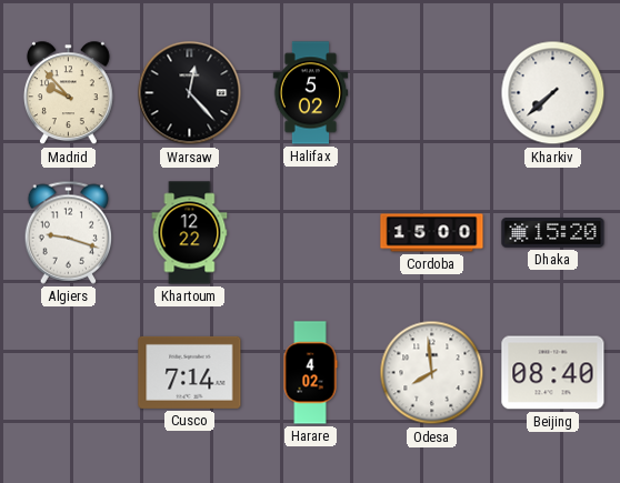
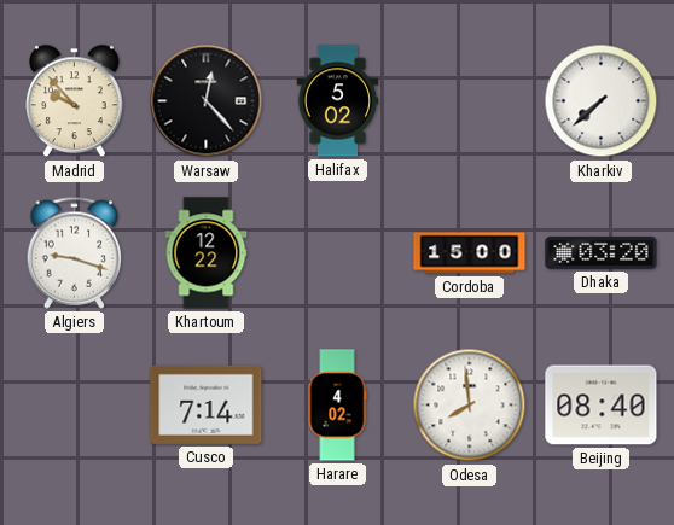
Dhaka: 15:20 -> 03:20
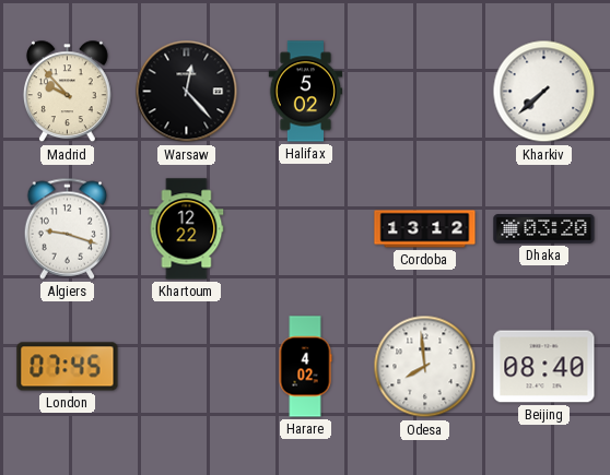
Cordoba: 15:00 -> 13:12
London: none -> 07:45
Cusco: 7:14 -> none
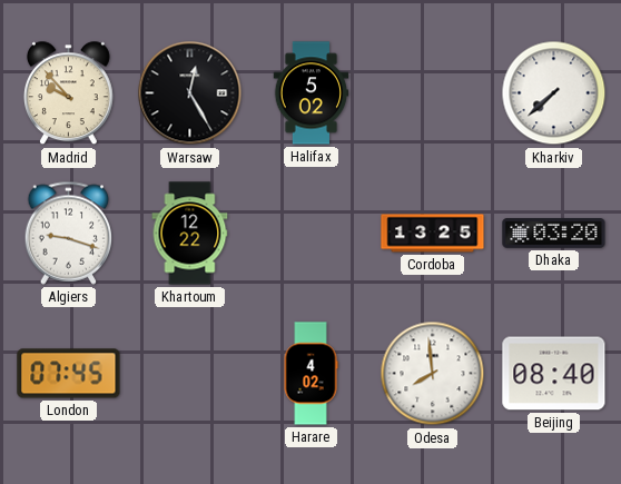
Warsaw: 12:23 -> 12:25
Cordoba: 13:12 -> 13:25
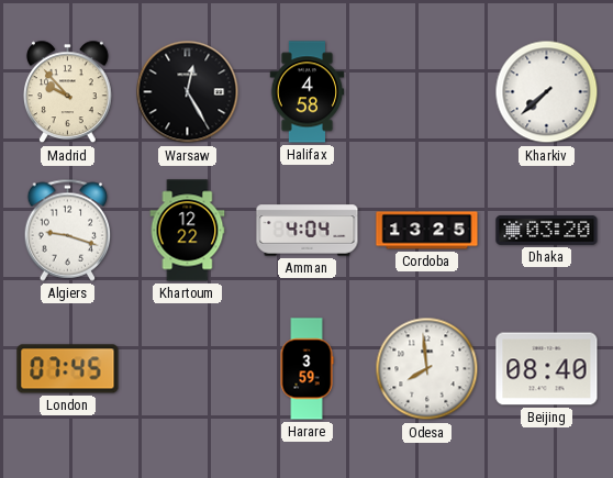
Halifax: 5:02 -> 4:58
Amman: none -> 4:04
Harare: 4:02 -> 3:59
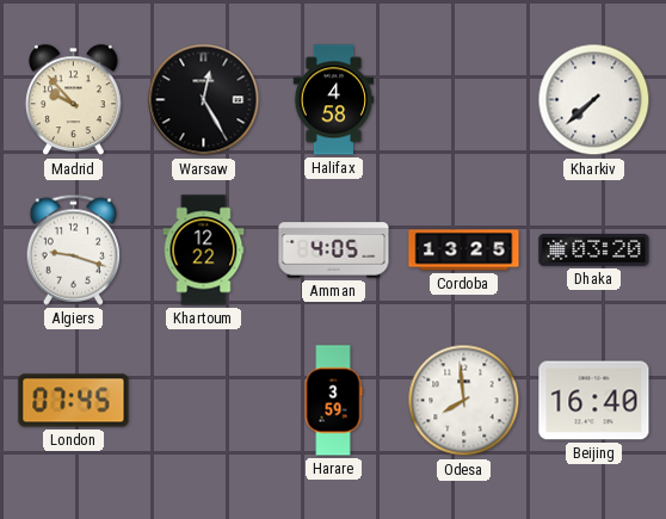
Amman: 4:04 -> 4:05
Beijing: 08:40 -> 16:40
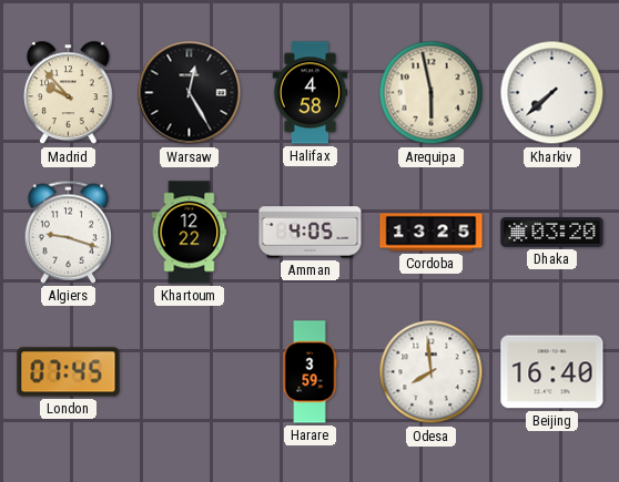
Arequipa: none -> 5:58
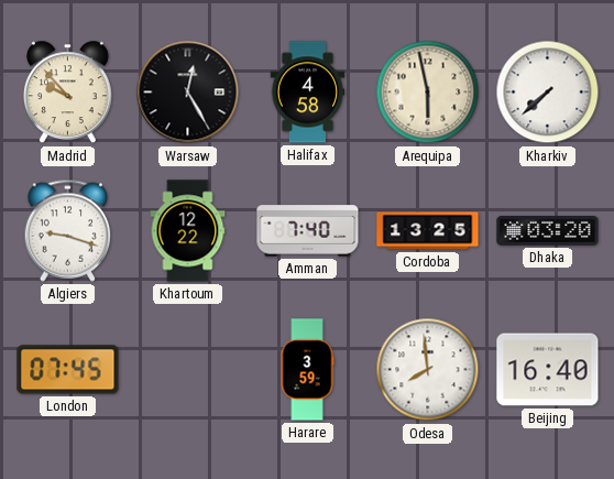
Amman: 4:05 -> 7:40
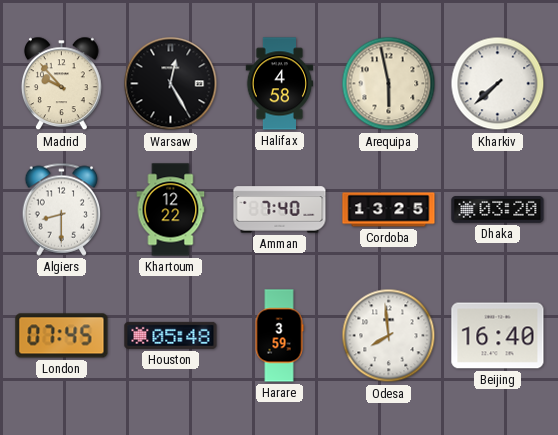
Algiers: 9:18 -> 8:30
Houston: none -> 05:48
